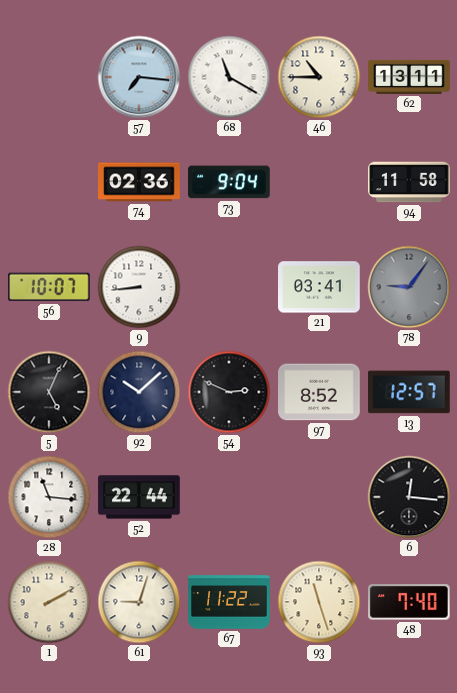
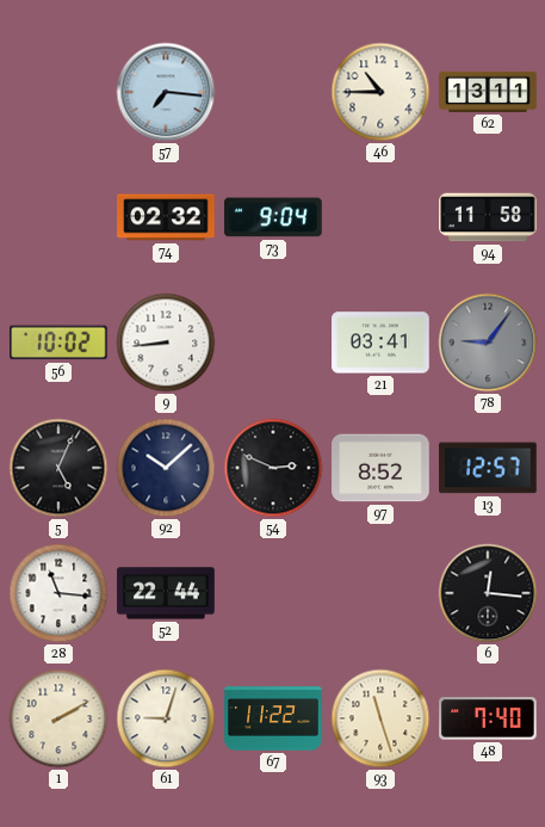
68: 11:20 -> none
74: 02:36 -> 02:32
56: 10:07 -> 10:02
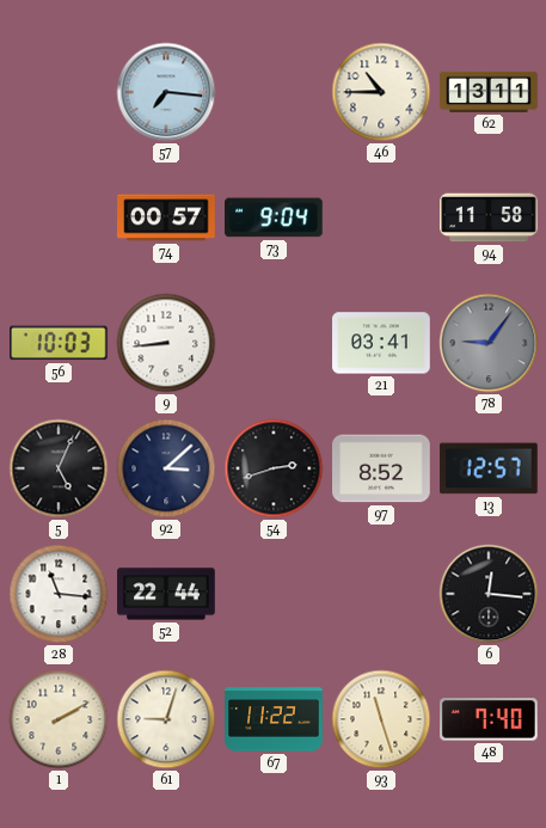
74: 02:32 -> 00:57
56: 10:02 -> 10:03
92: 10:08 -> 3:08
54: 2:49 -> 2:42
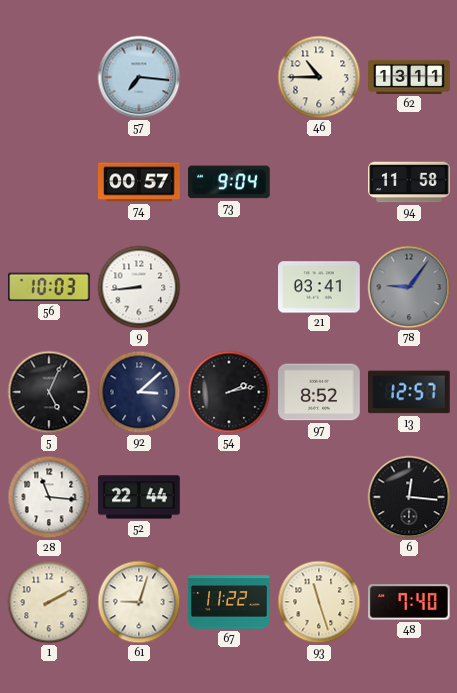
54: 2:42 -> 2:13
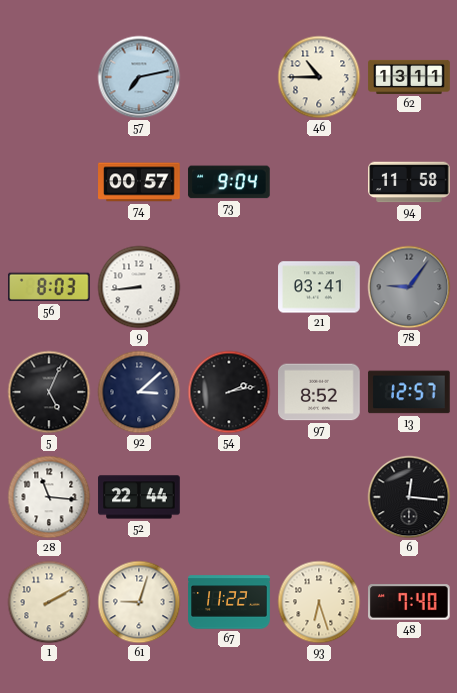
57: 7:16 -> 7:13
56: 10:03 -> 8:03
93: 11:27 -> 6:27
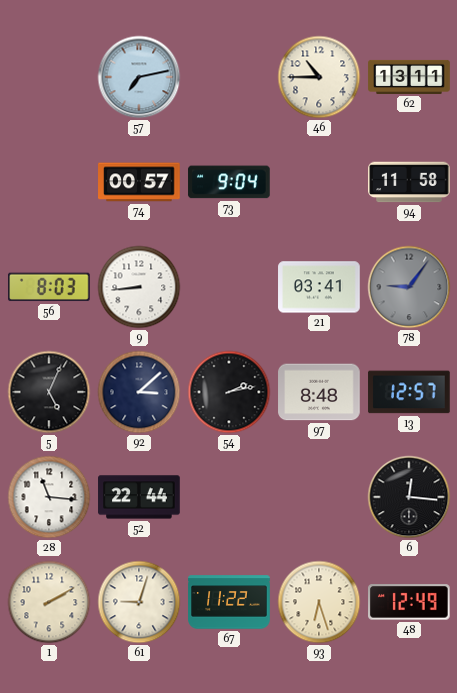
97: 8:52 -> 8:48
48: 7:40 -> 12:49
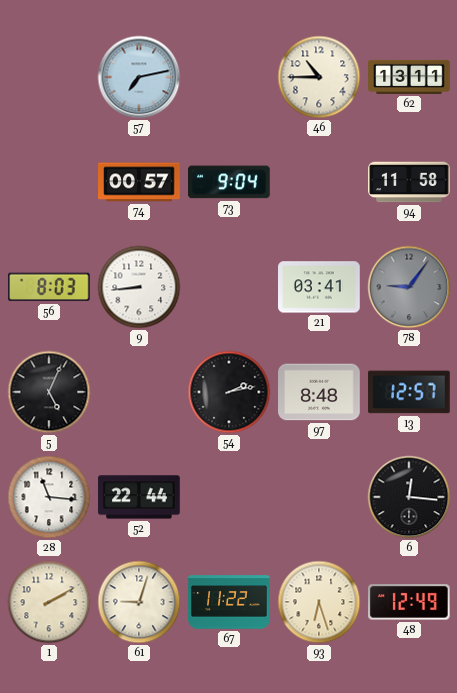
92: 3:08 -> none
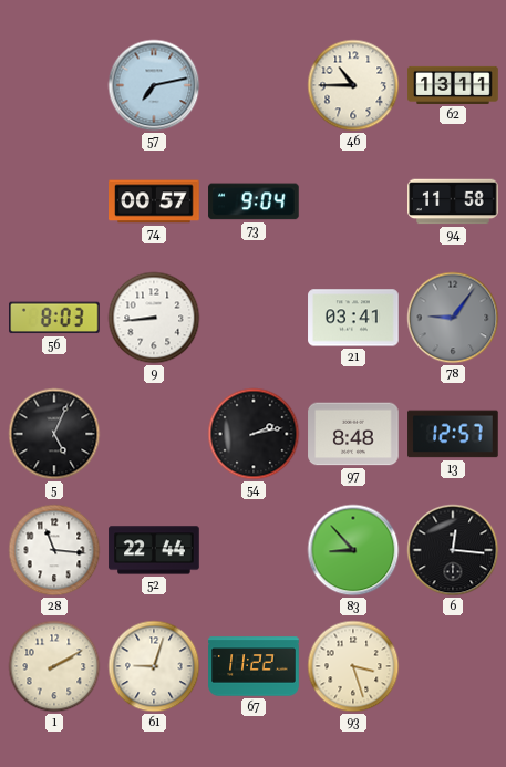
83: none -> 8:53
93: 6:27 -> 3:27
48: 12:49 -> none
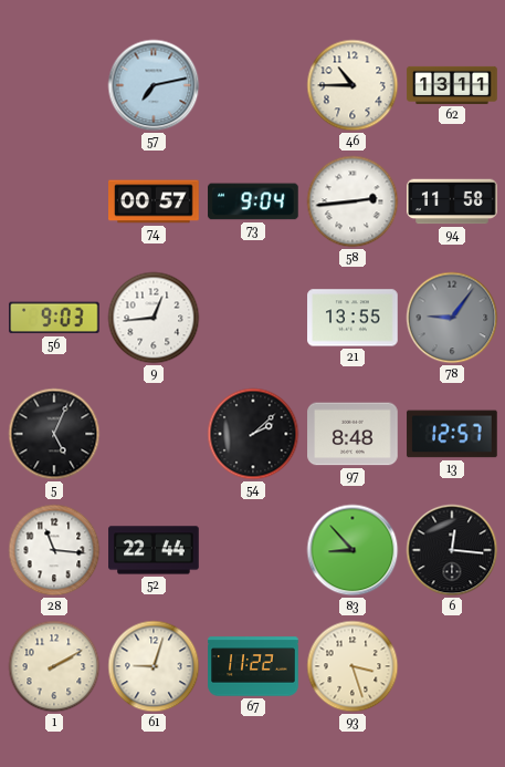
58: none -> 2:44
56: 8:03 -> 9:03
9: 8:44 -> 12:44
21: 03:41 -> 13:55
54: 2:13 -> 2:08
